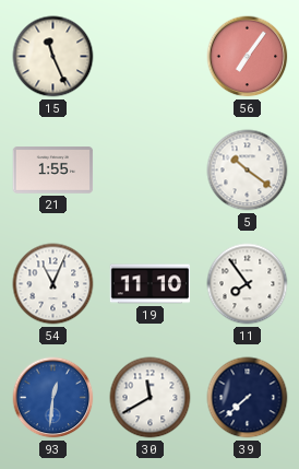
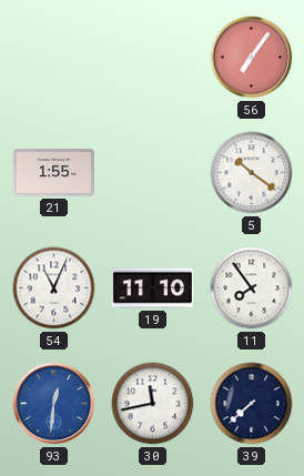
15: 11:26 -> none
30: 11:40 -> 11:43
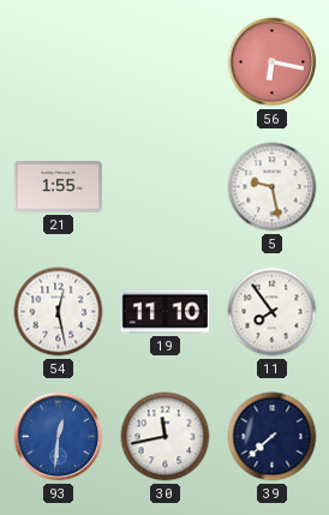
56: 7:06 -> 6:17
5: 10:21 -> 9:28
54: 11:04 -> 12:28
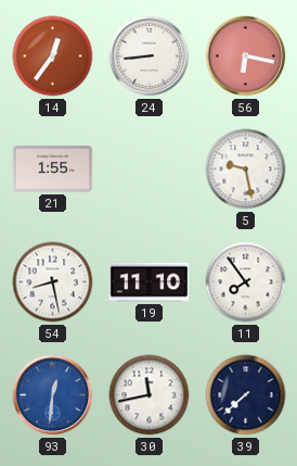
14: none -> 12:36
24: none -> 8:44
54: 12:28 -> 8:28
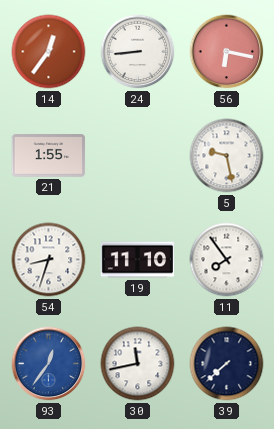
54: 8:28 -> 8:33
93: 12:31 -> 12:36
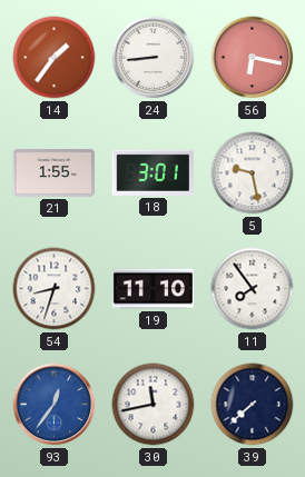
14: 12:36 -> 1:36
18: none -> 3:01
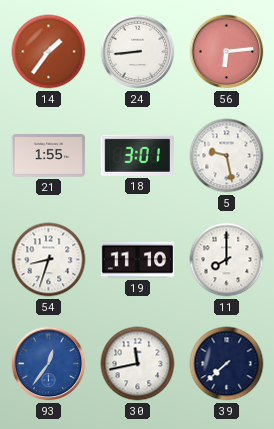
56: 6:17 -> 6:14
11: 7:54 -> 8:00
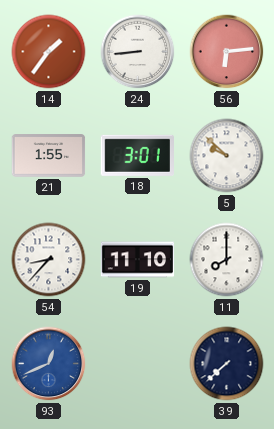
5: 9:28 -> 9:52
54: 8:33 -> 8:37
93: 12:36 -> 12:41
30: 11:43 -> none
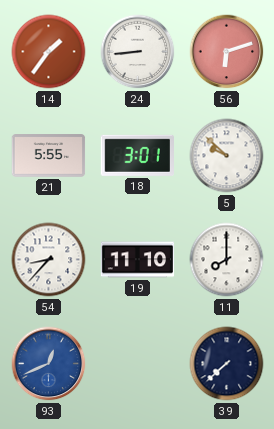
56: 6:14 -> 6:12
21: 1:55 -> 5:55
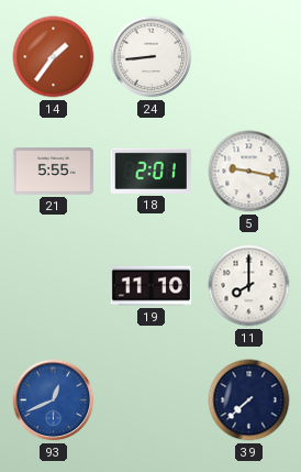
56: 6:12 -> none
18: 3:01 -> 2:01
5: 9:52 -> 9:17
54: 8:37 -> none
